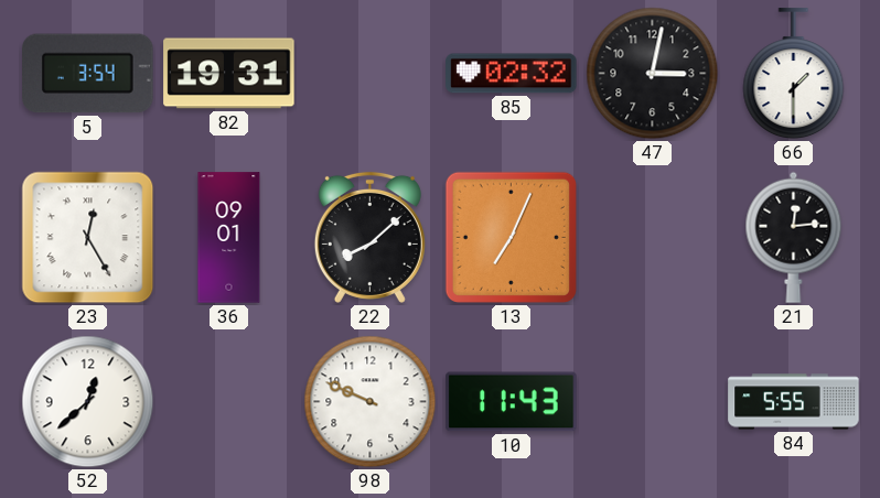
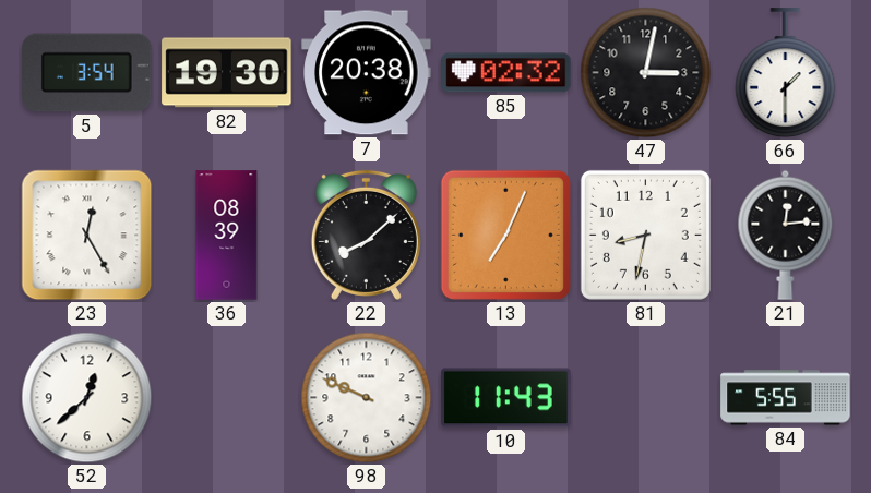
82: 19:31 -> 19:30
7: none -> 20:38
36: 09:01 -> 08:39
81: none -> 8:32
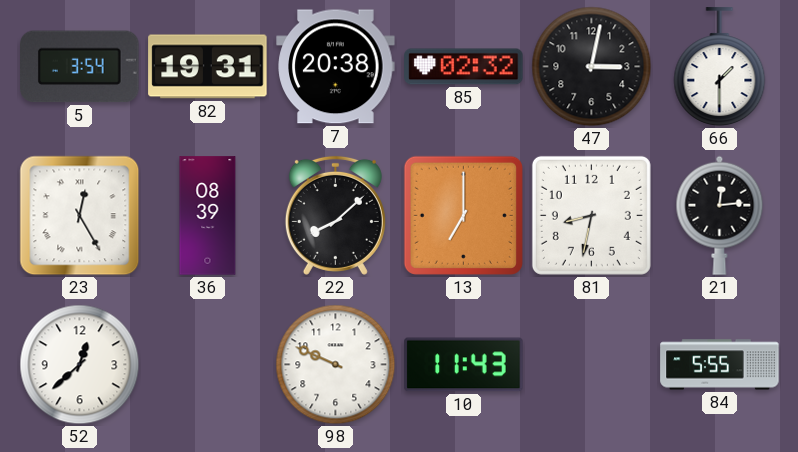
82: 19:30 -> 19:31
13: 7:04 -> 7:00
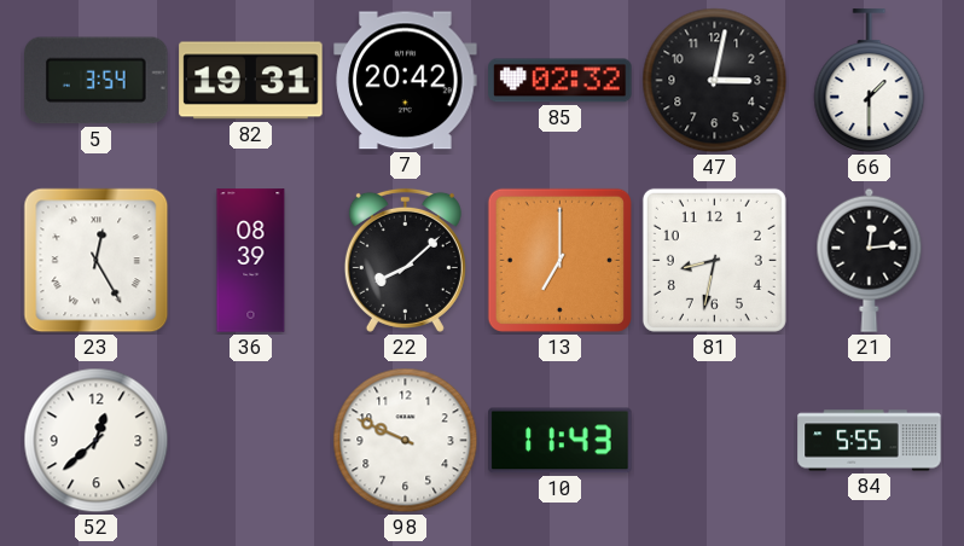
7: 20:38 -> 20:42
